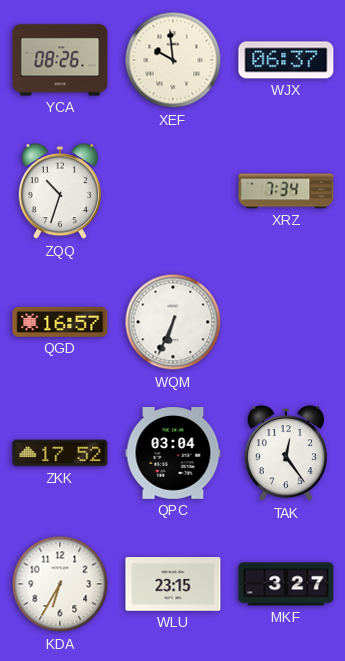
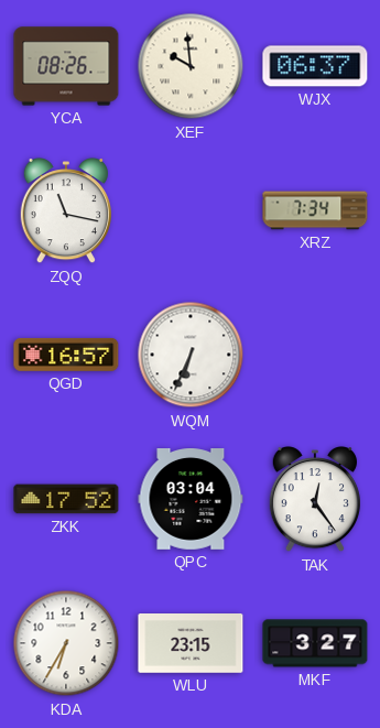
ZQQ: 10:33 -> 11:17
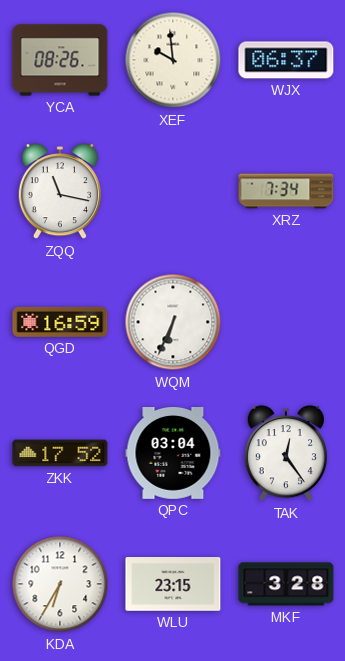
QGD: 16:57 -> 16:59
MKF: 3:27 -> 3:28
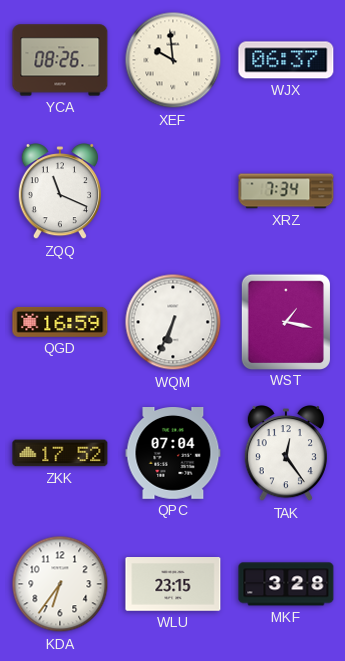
ZQQ: 11:17 -> 11:19
WST: none -> 1:17
QPC: 03:04 -> 07:04
KDA: 6:35 -> 6:36
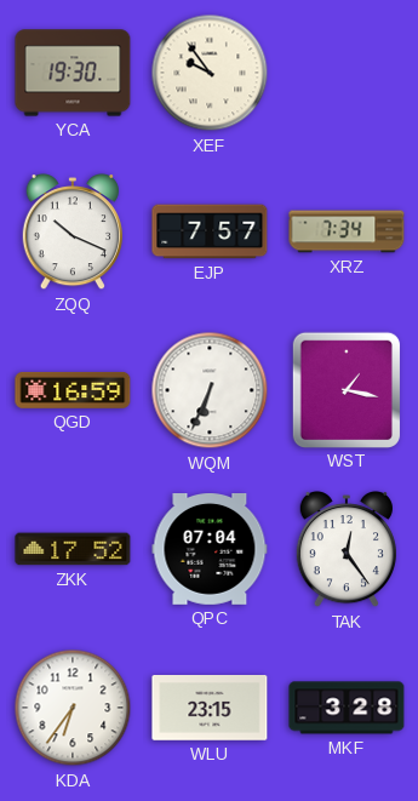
YCA: 08:26 -> 19:30
XEF: 9:59 -> 9:54
WJX: 06:37 -> none
ZQQ: 11:19 -> 10:19
EJP: none -> 7:57
